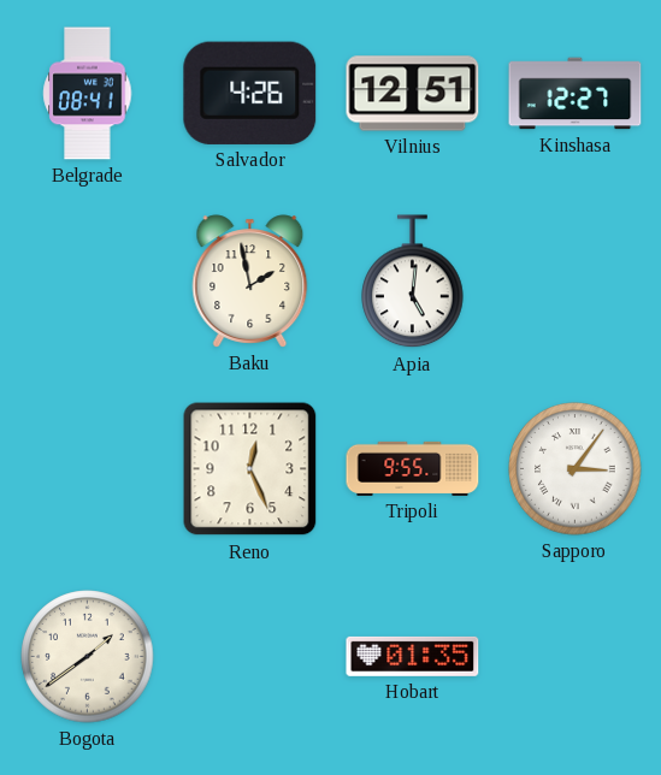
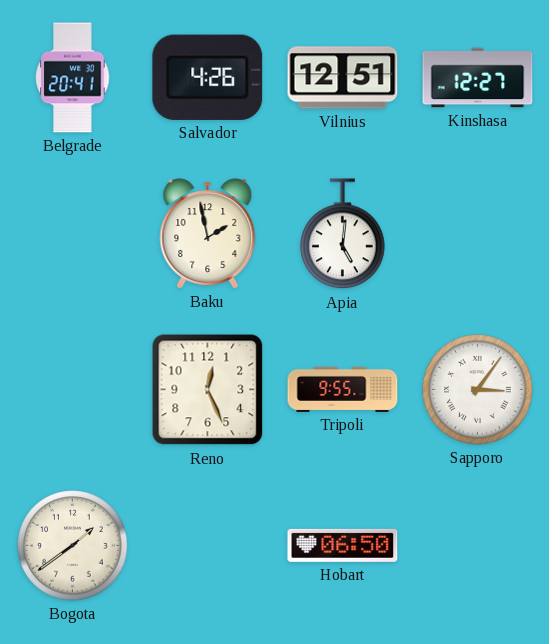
Belgrade: 08:41 -> 20:41
Hobart: 01:35 -> 06:50
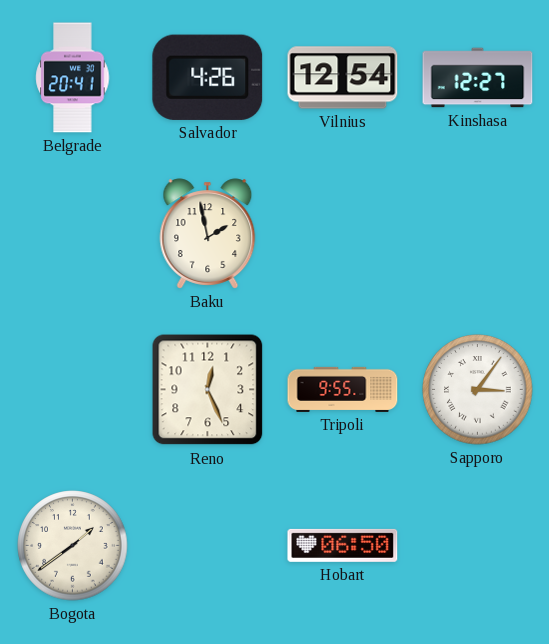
Vilnius: 12:51 -> 12:54
Apia: 5:01 -> none
